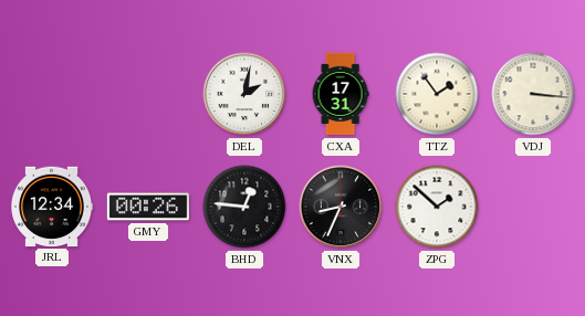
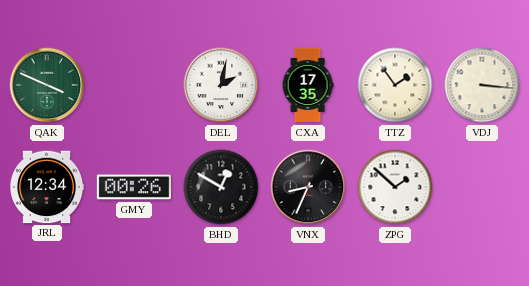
QAK: none -> 3:49
CXA: 17:31 -> 17:35
BHD: 12:46 -> 12:50
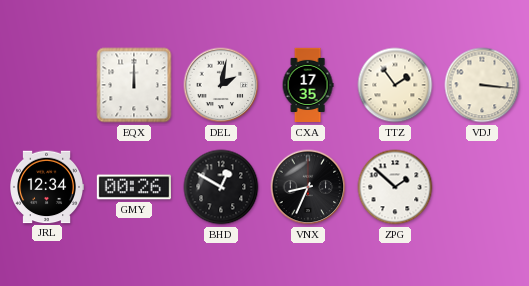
QAK: 3:49 -> none
EQX: none -> 12:00
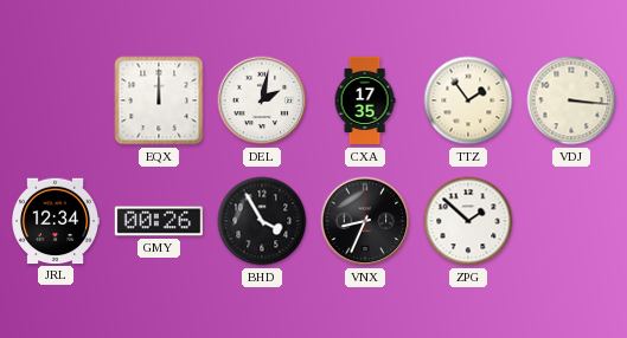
BHD: 12:50 -> 3:55
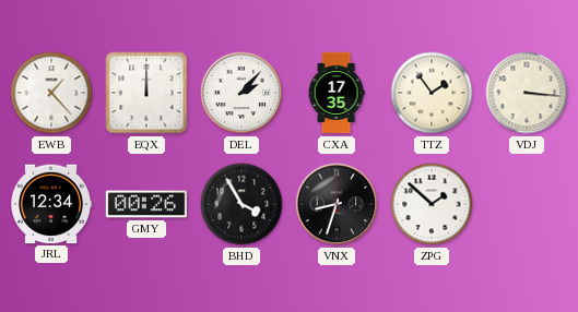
EWB: none -> 1:23
DEL: 2:02 -> 2:07
VNX: 8:34 -> 8:33
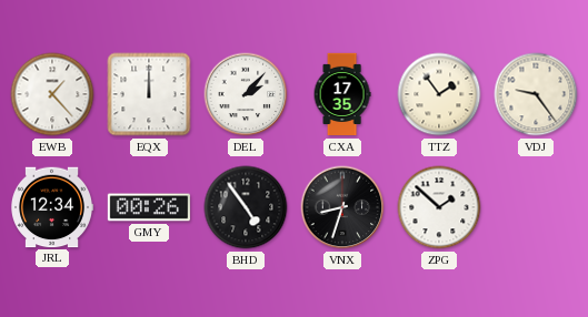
VDJ: 3:16 -> 9:24
BHD: 3:55 -> 4:54
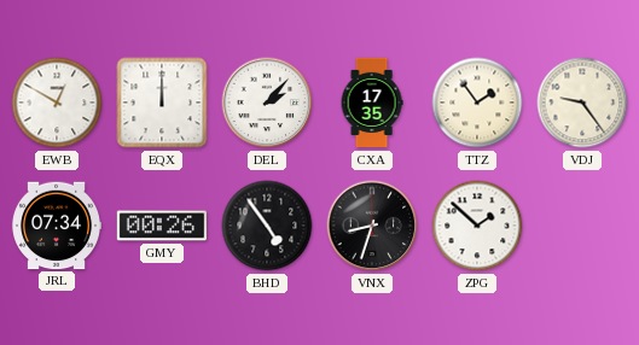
EWB: 1:23 -> 12:50
JRL: 12:34 -> 07:34
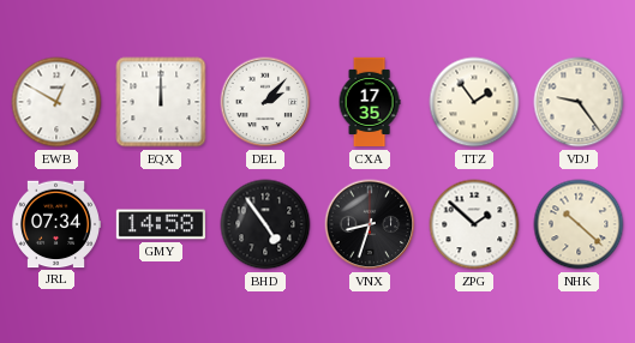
GMY: 00:26 -> 14:58
NHK: none -> 10:22
